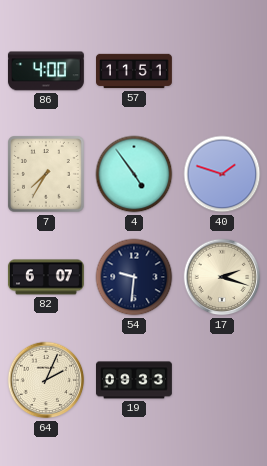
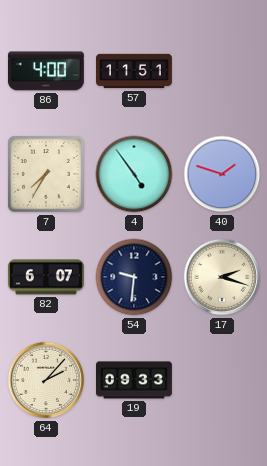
64: 2:04 -> 2:07
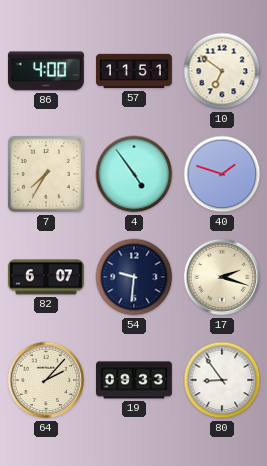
10: none -> 6:51
80: none -> 8:54
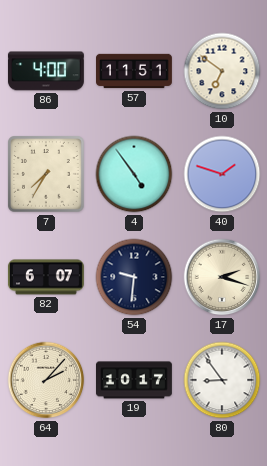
19: 09:33 -> 10:17
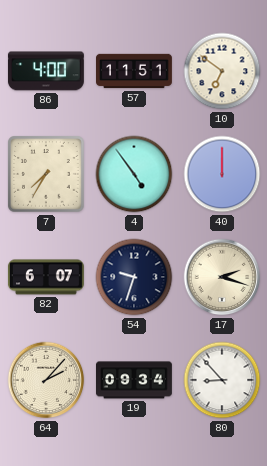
40: 1:48 -> 12:00
54: 9:31 -> 9:33
19: 10:17 -> 09:34
80: 8:54 -> 8:53
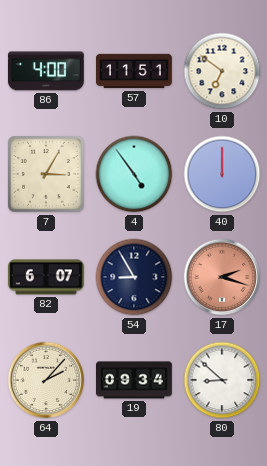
7: 7:35 -> 3:05
54: 9:33 -> 8:55
17 dial: cream -> salmon
80: 8:53 -> 8:52
